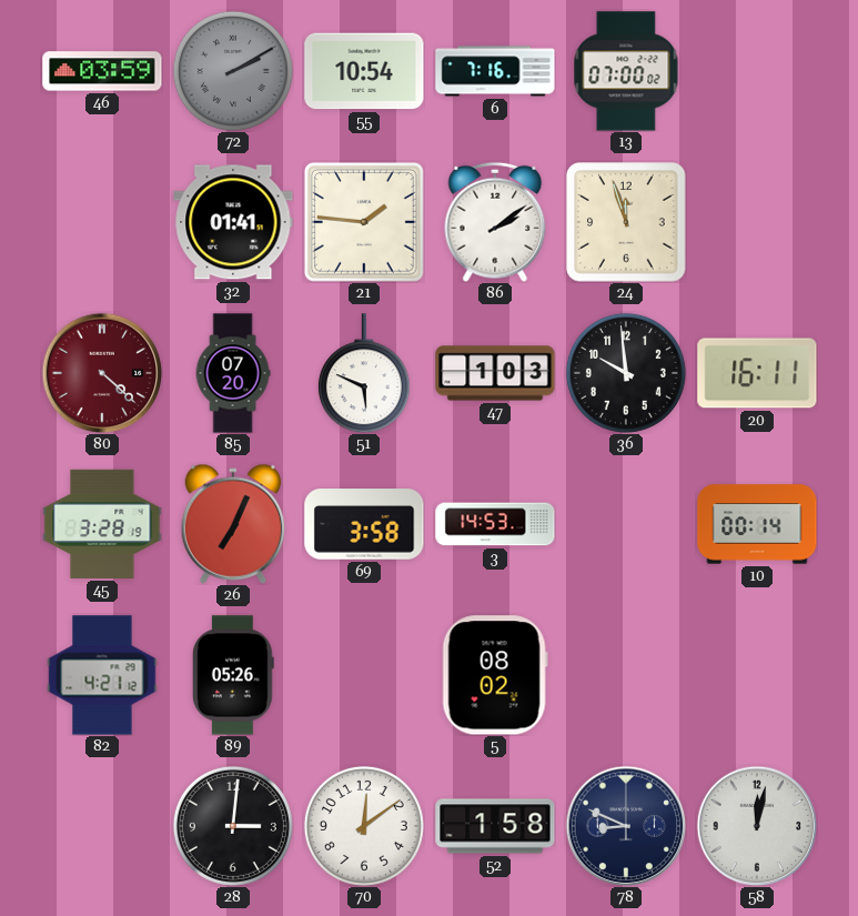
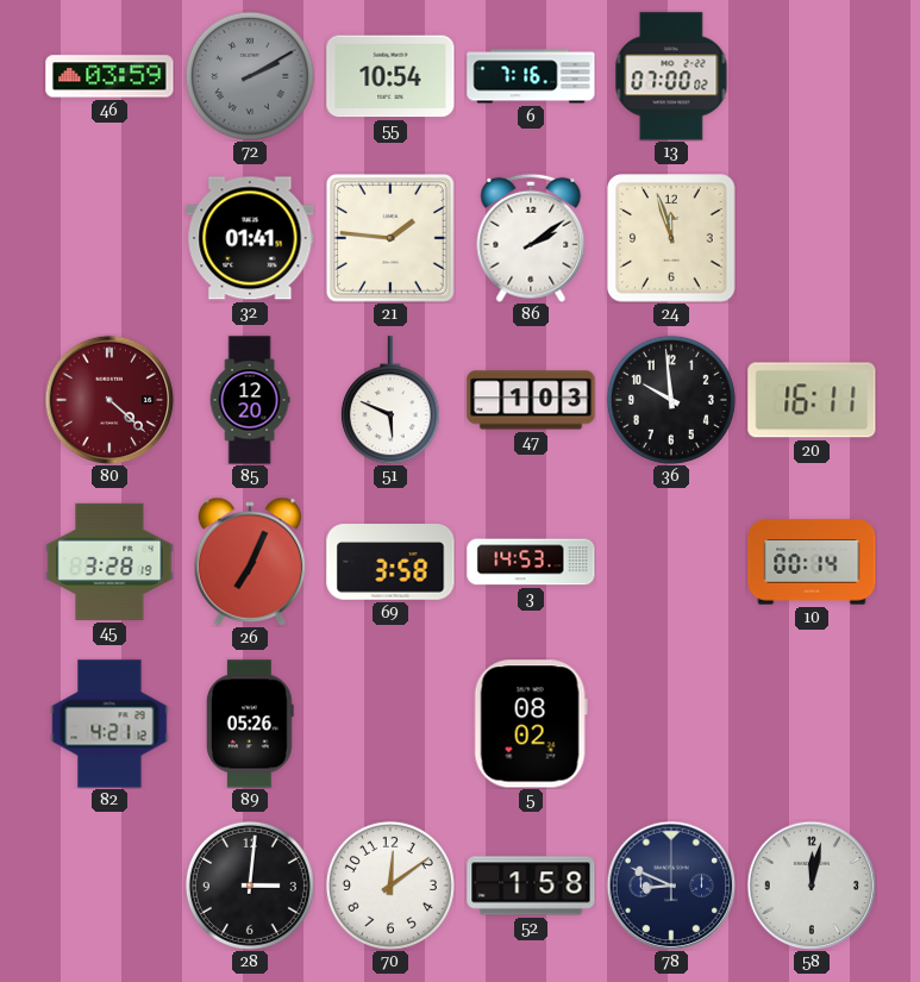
85: 07:20 -> 12:20
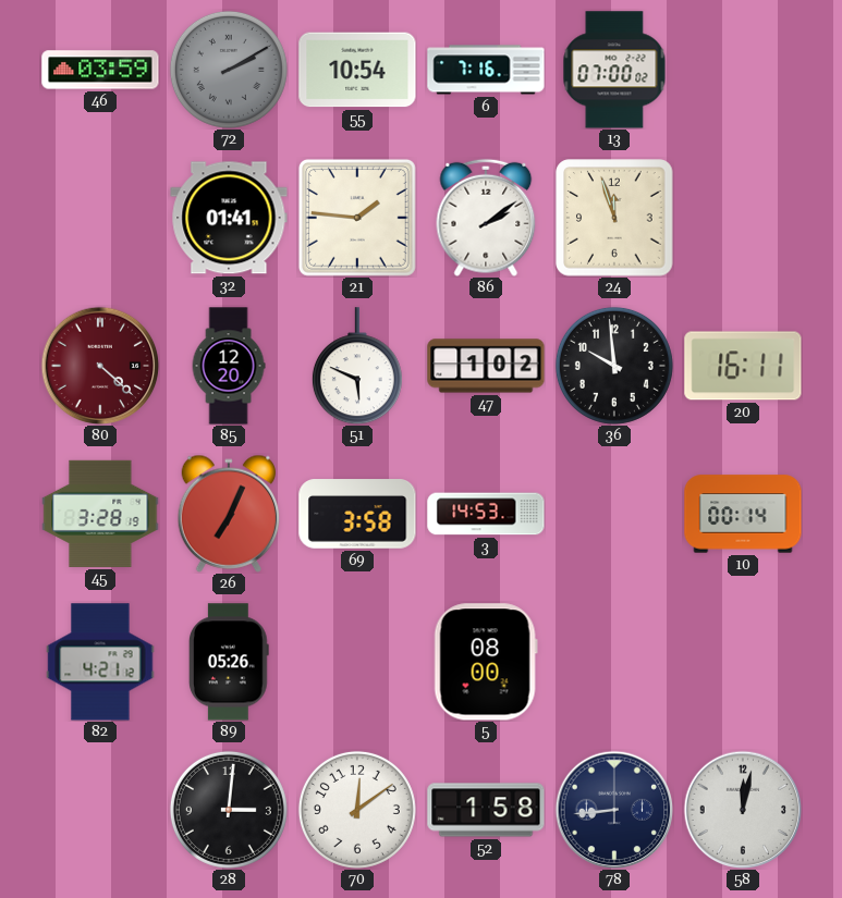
47: 1:03 -> 1:02
5: 08:02 -> 08:00
78: 8:49 -> 8:44
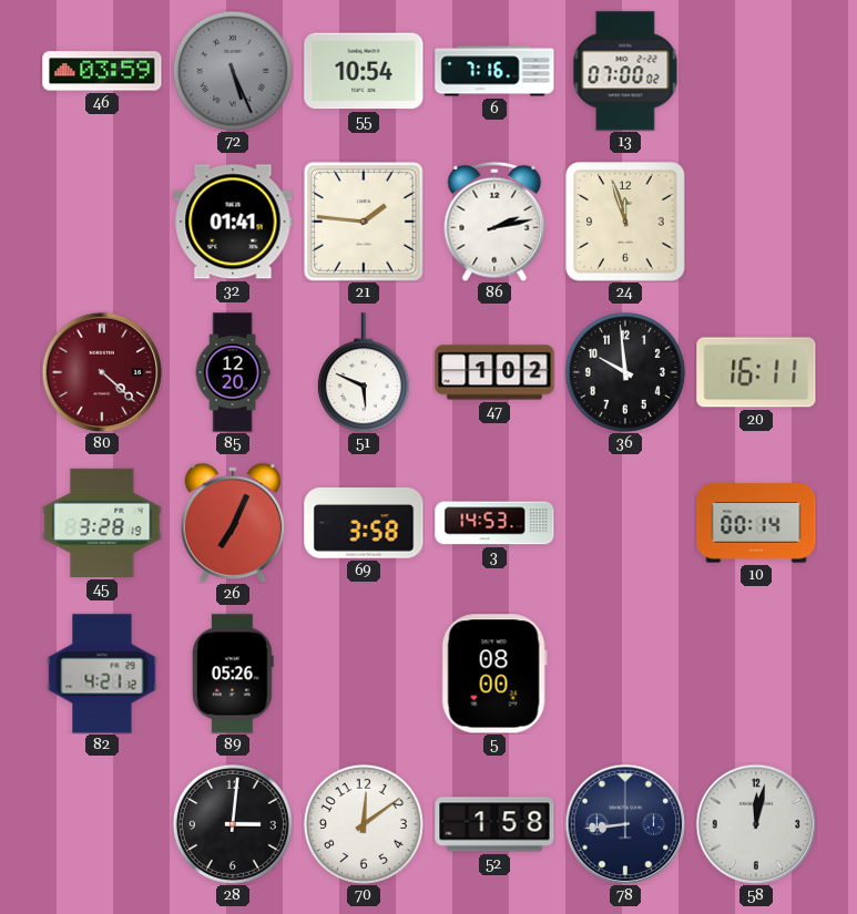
72: 2:10 -> 5:26
86: 2:09 -> 2:13
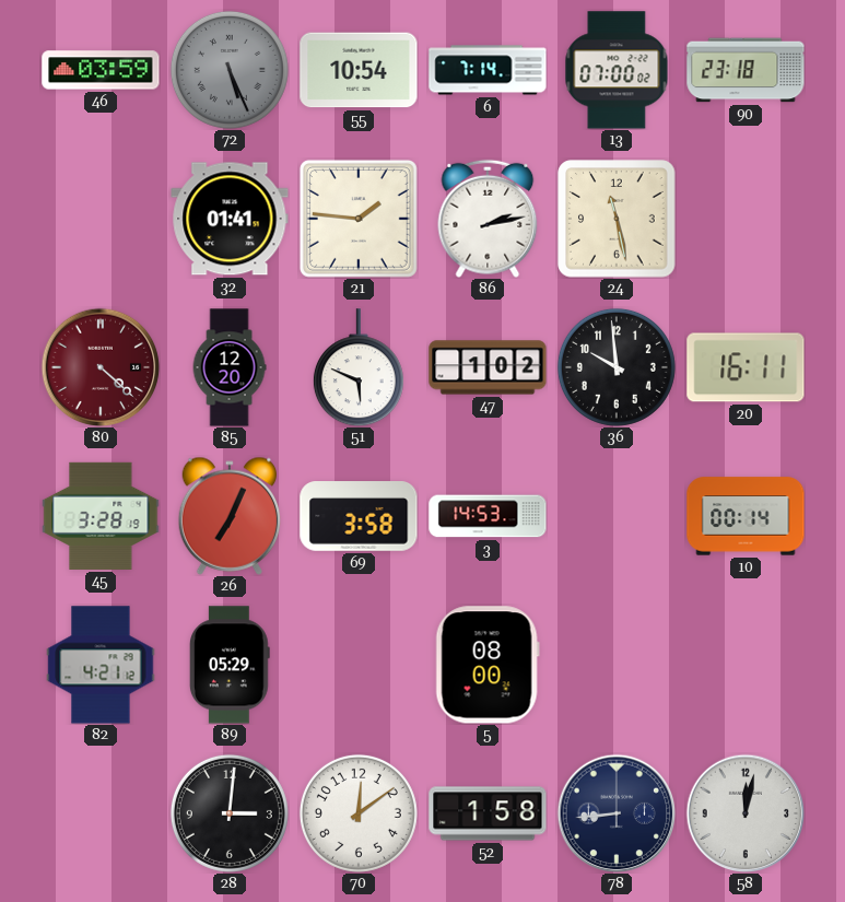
6: 7:16 -> 7:14
90: none -> 23:18
24: 11:57 -> 11:28
89: 05:26 -> 05:29
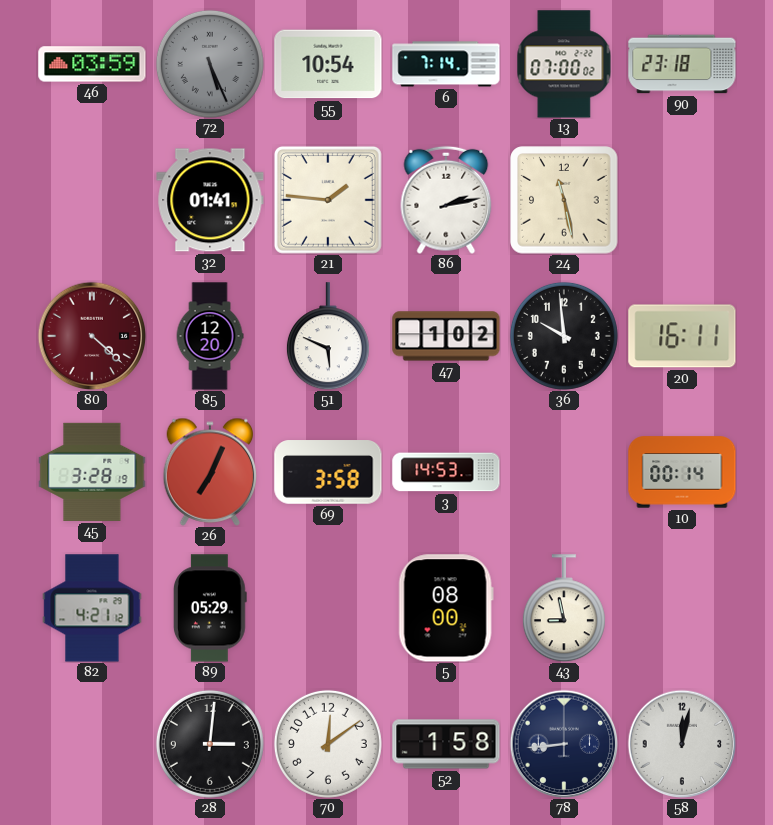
43: none -> 8:58
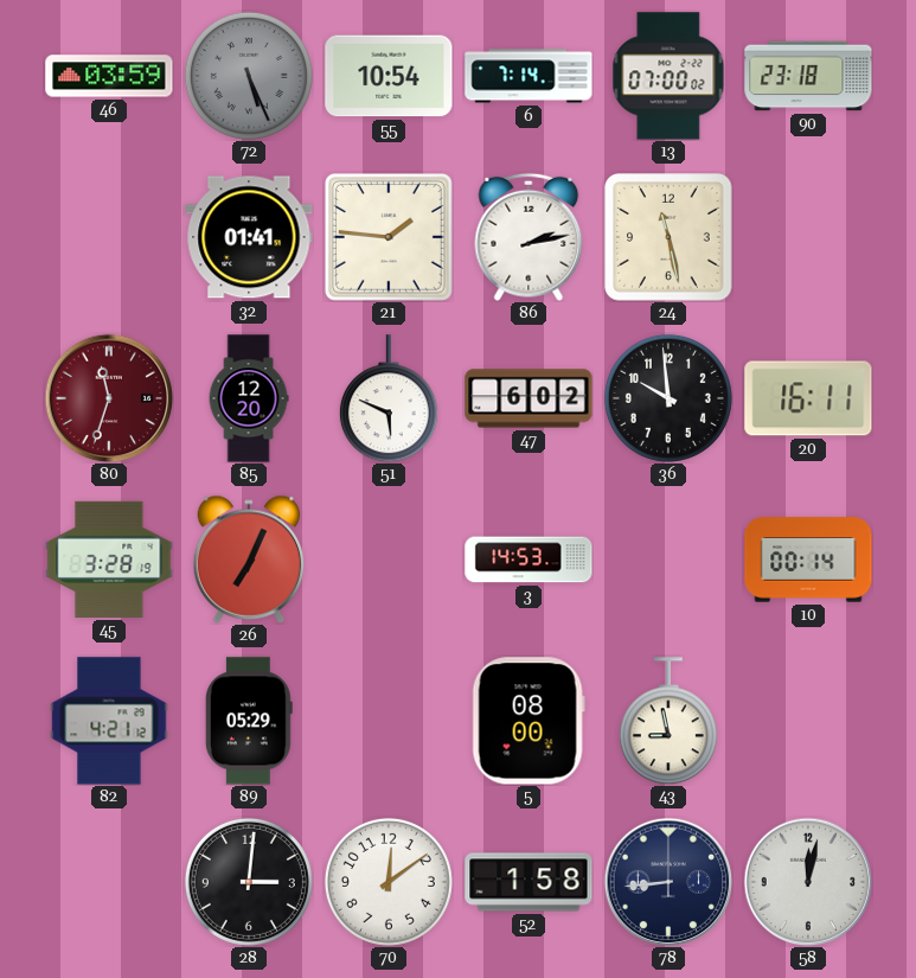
80: 4:22 -> 11:33
47: 1:02 -> 6:02
69: 3:58 -> none
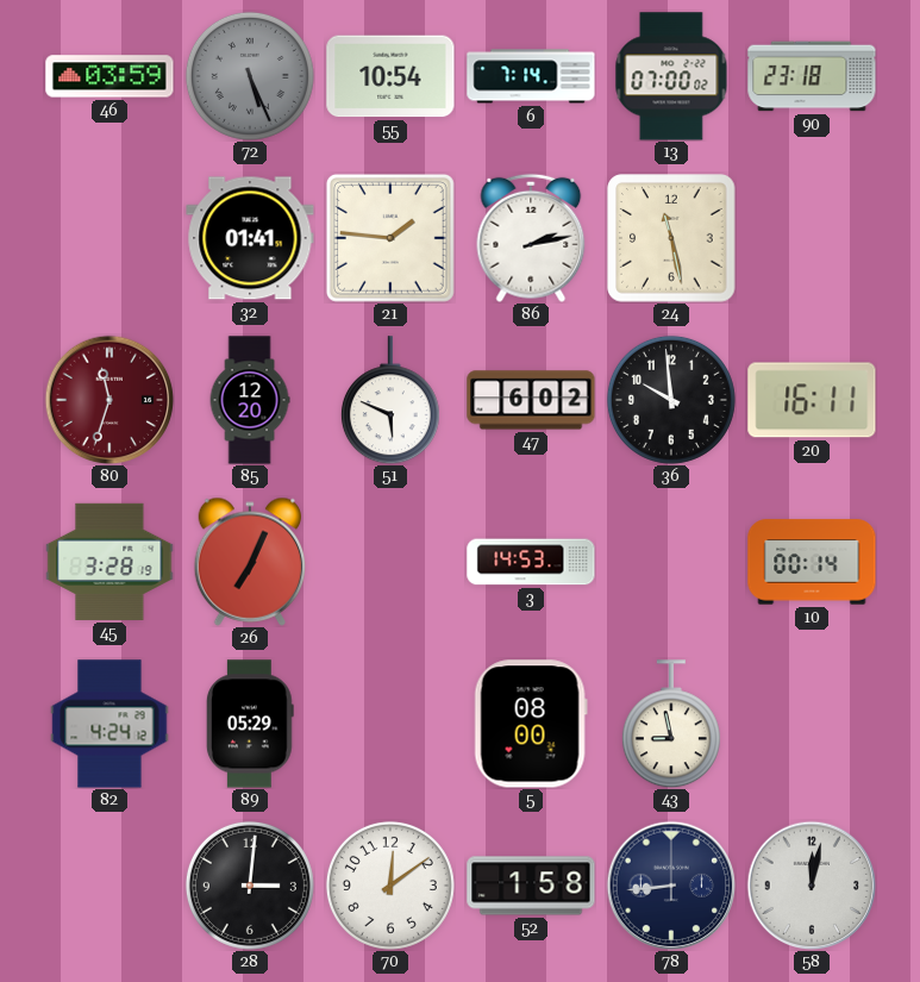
82: 4:21 -> 4:24
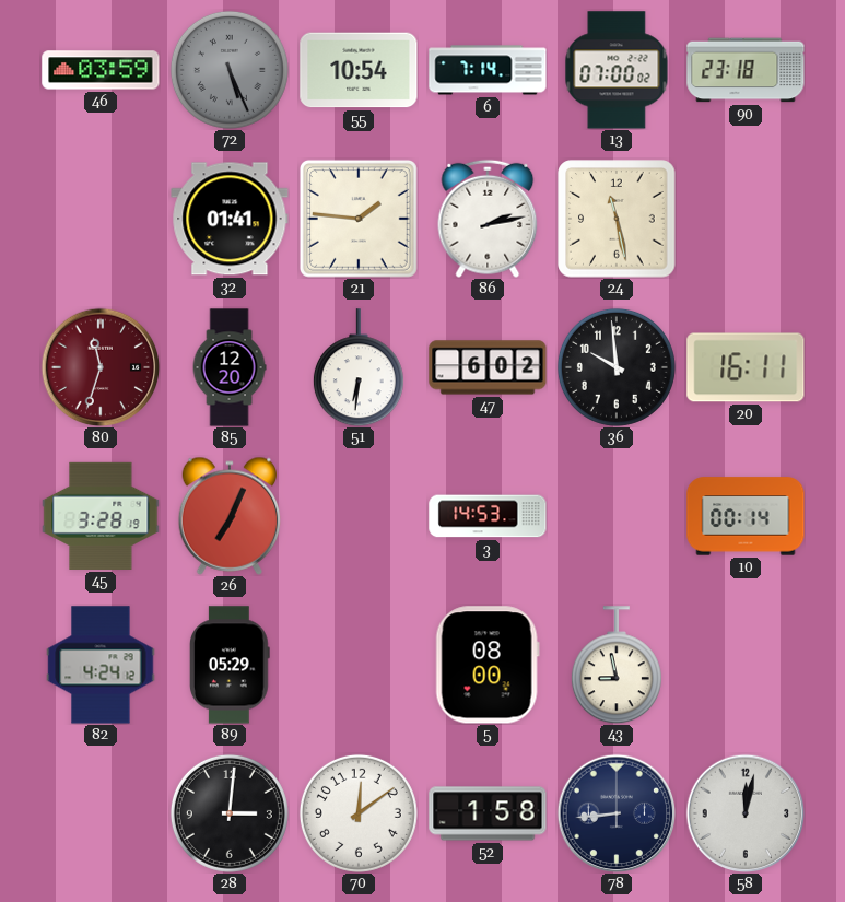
51: 5:49 -> 6:31
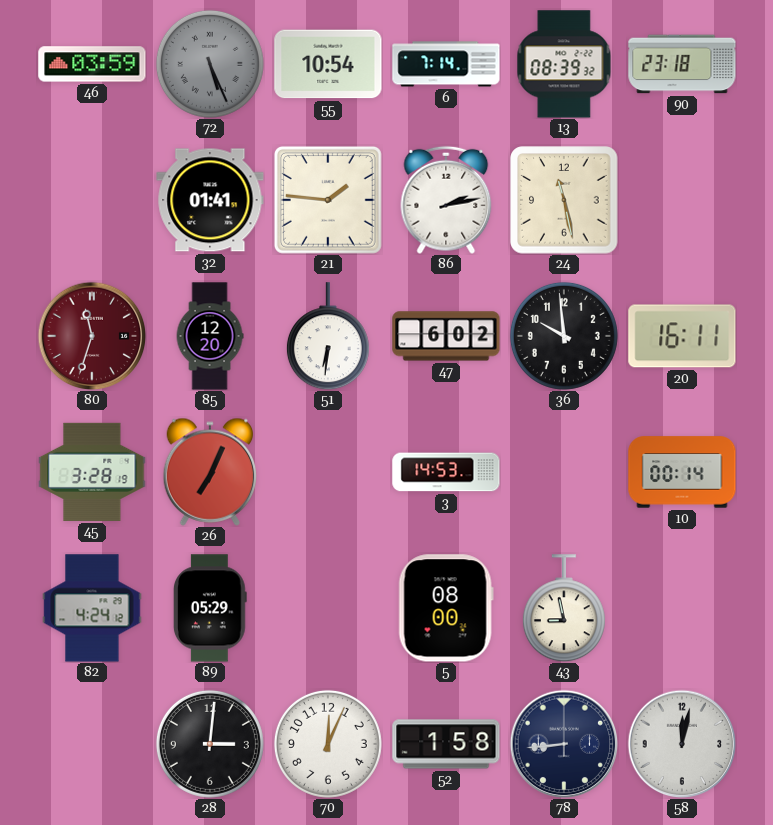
13: 07:00 -> 08:39
70: 12:09 -> 12:04
